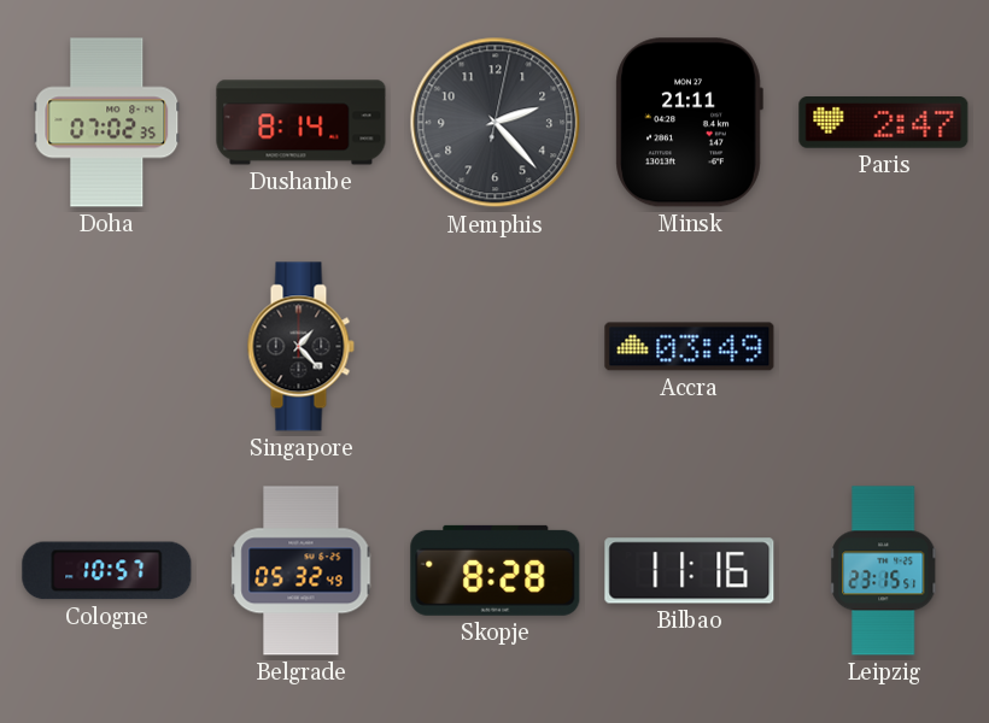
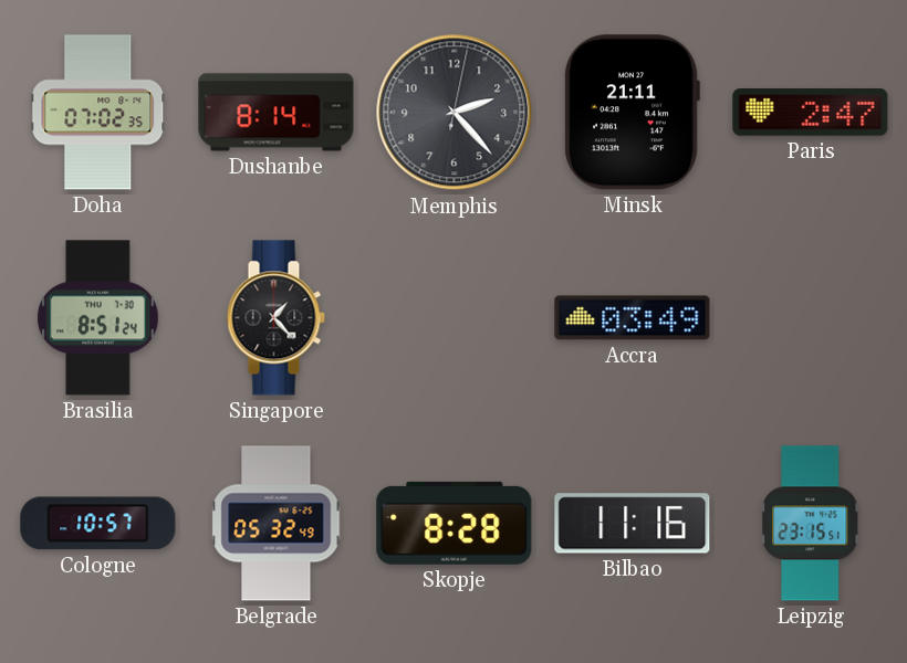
Brasilia: none -> 8:51
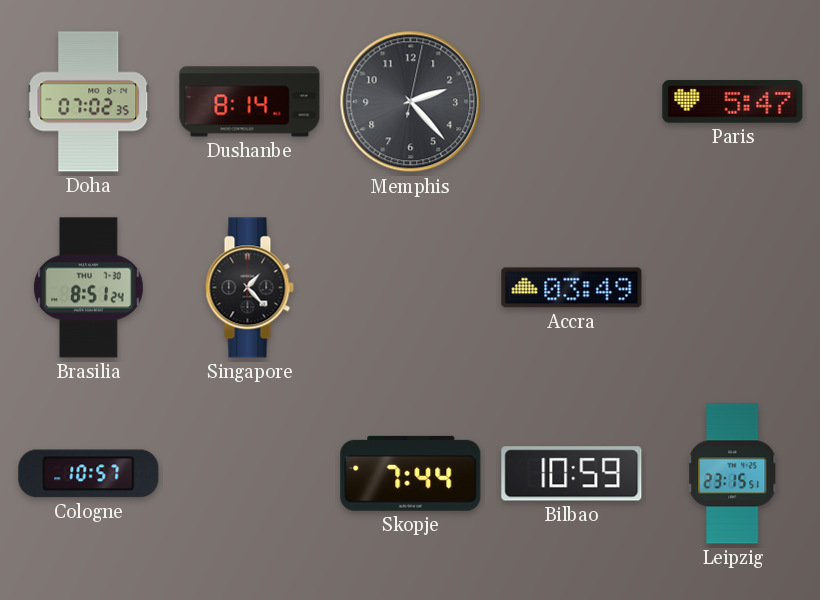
Minsk: 21:11 -> none
Paris: 2:47 -> 5:47
Belgrade: 05:32 -> none
Skopje: 8:28 -> 7:44
Bilbao: 11:16 -> 10:59
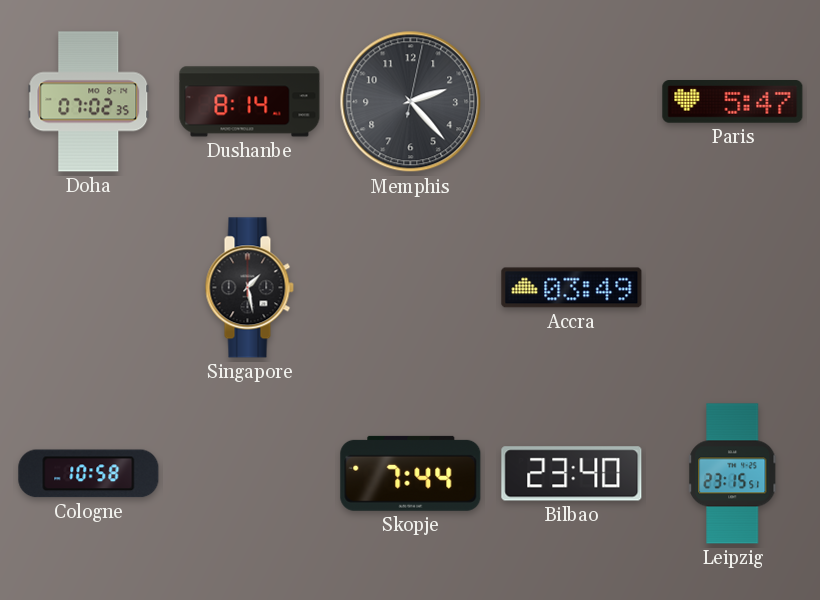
Brasilia: 8:51 -> none
Singapore: 1:23 -> 1:28
Cologne: 10:57 -> 10:58
Bilbao: 10:59 -> 23:40
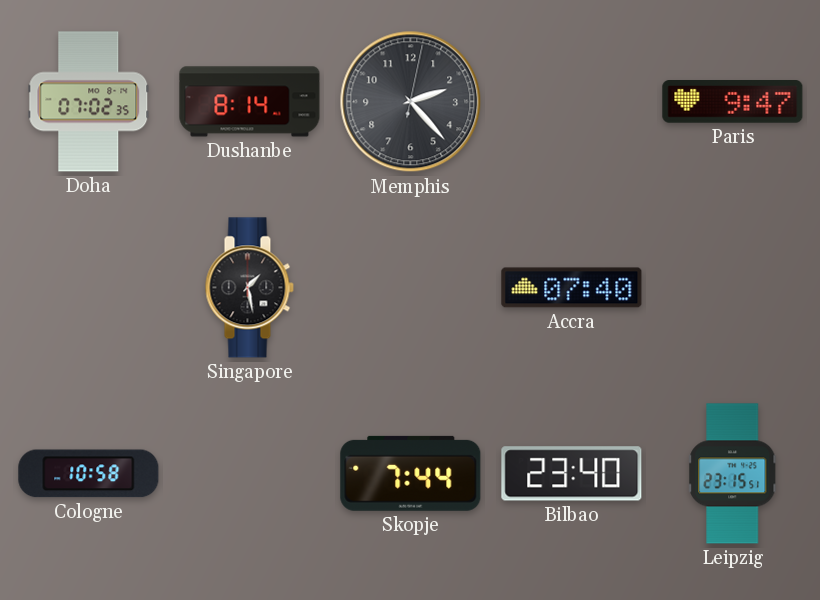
Paris: 5:47 -> 9:47
Accra: 03:49 -> 07:40
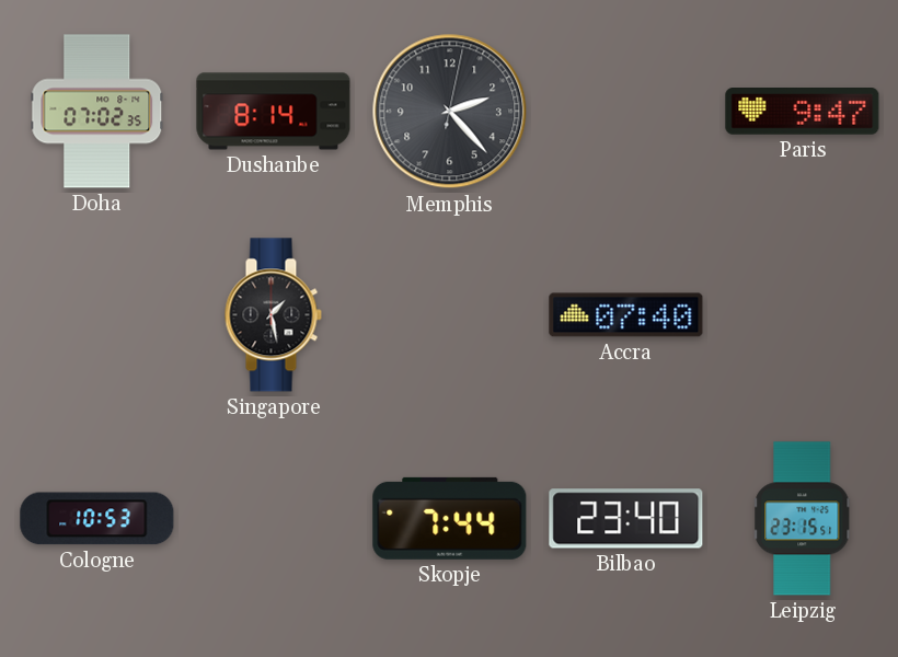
Cologne: 10:58 -> 10:53
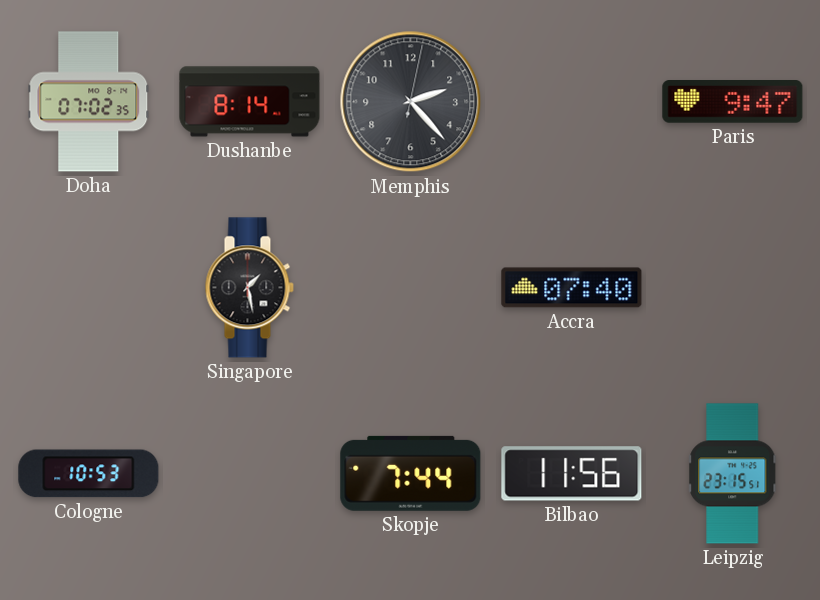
Bilbao: 23:40 -> 11:56
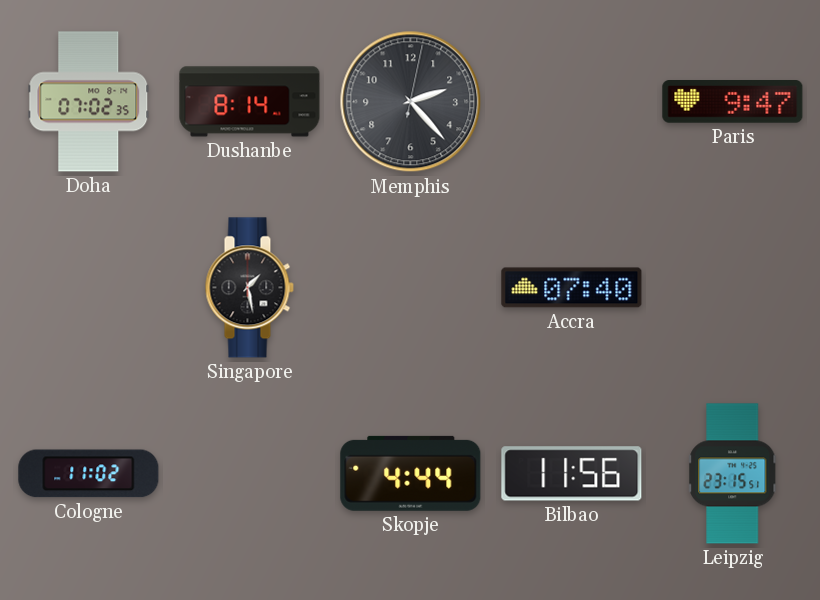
Cologne: 10:53 -> 11:02
Skopje: 7:44 -> 4:44
